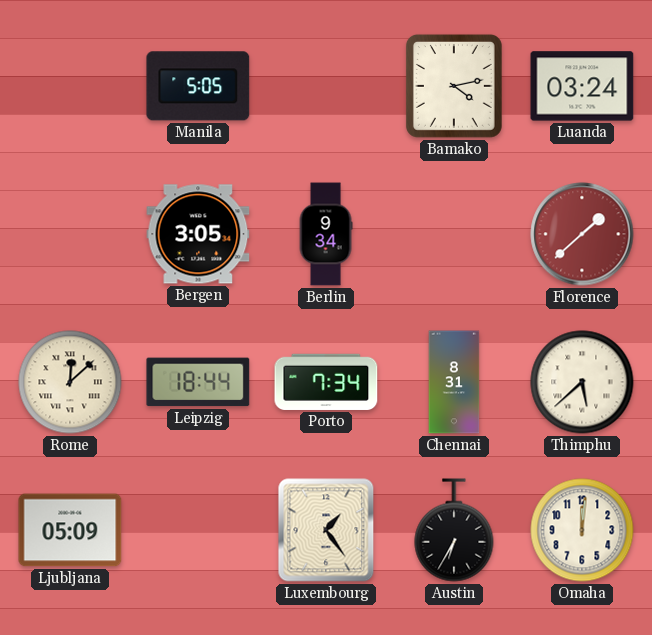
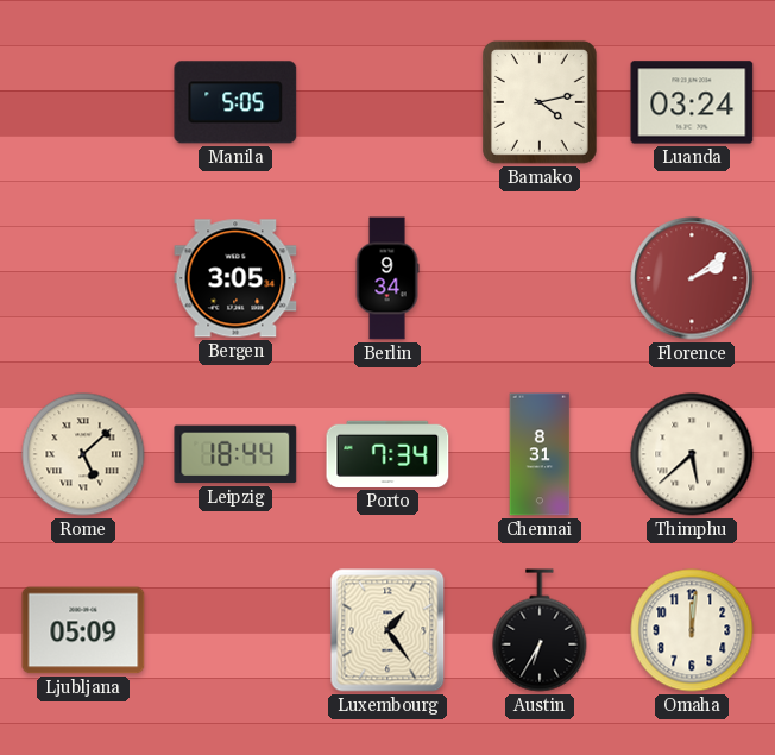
Florence: 1:38 -> 2:09
Rome: 12:08 -> 5:08
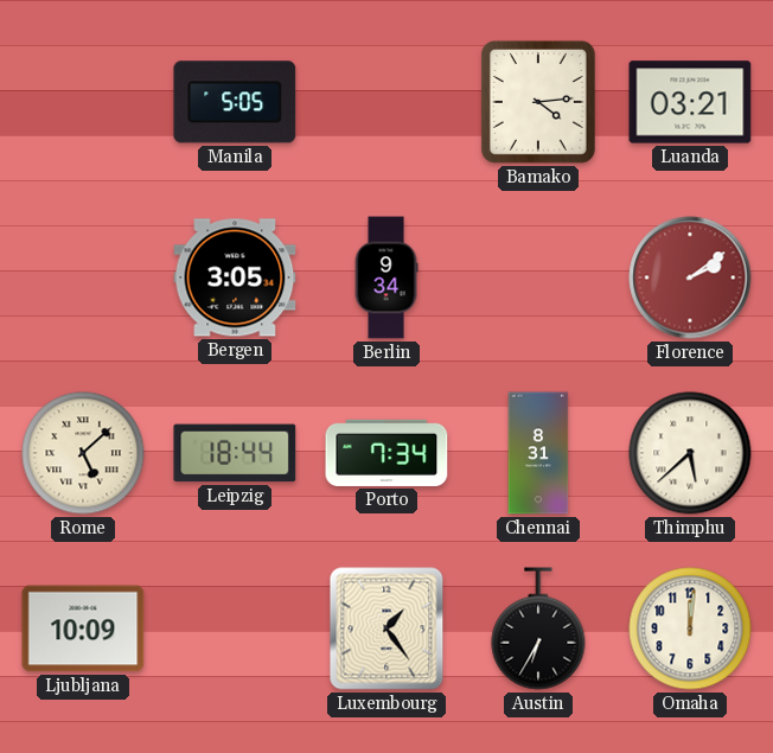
Bamako: 4:13 -> 4:14
Luanda: 03:24 -> 03:21
Ljubljana: 05:09 -> 10:09
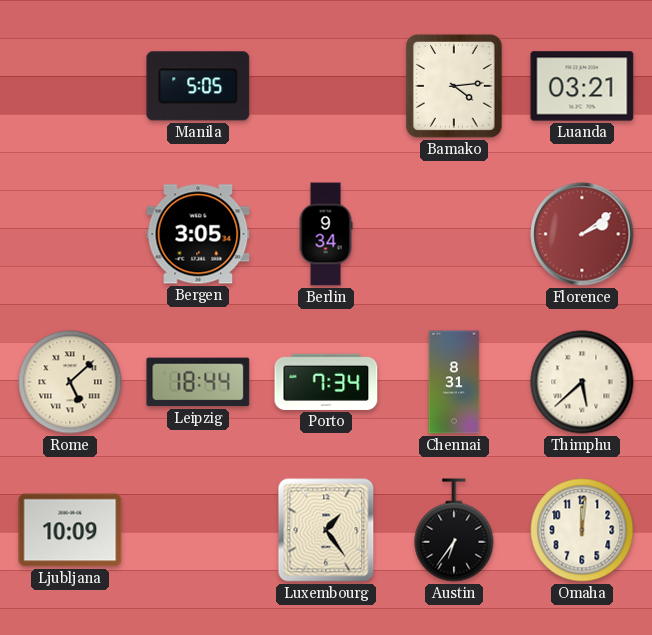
Austin: 6:35 -> 6:36
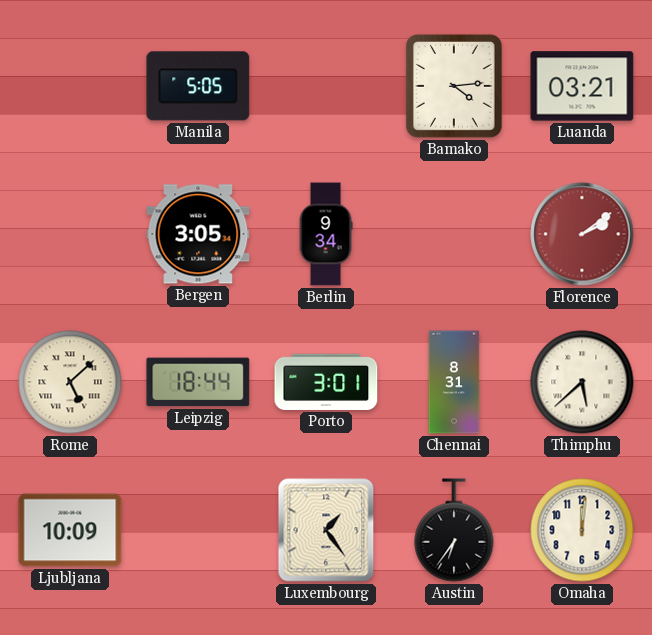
Porto: 7:34 -> 3:01
